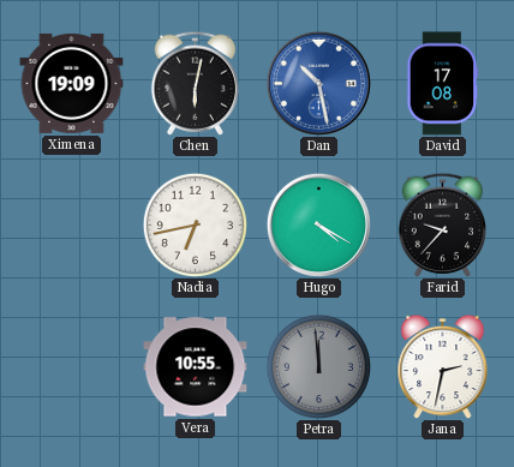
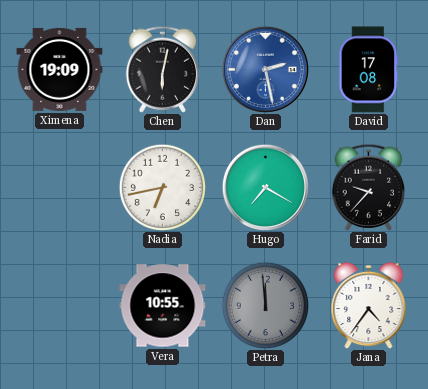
Dan: 10:28 -> 2:28
Hugo: 4:20 -> 7:20
Jana: 2:32 -> 4:36
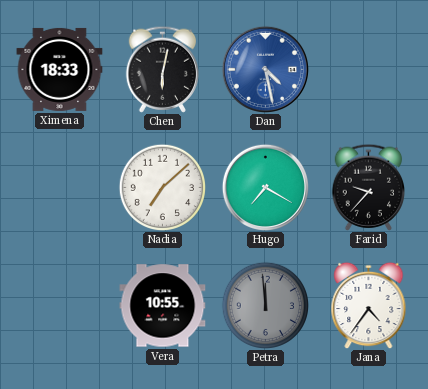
Ximena: 19:09 -> 18:33
Dan: 2:28 -> 4:28
David: 17:08 -> none
Nadia: 6:43 -> 7:08
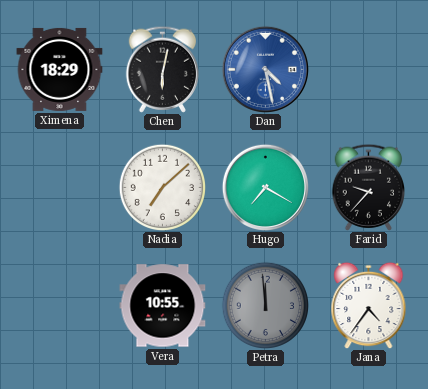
Ximena: 18:33 -> 18:29
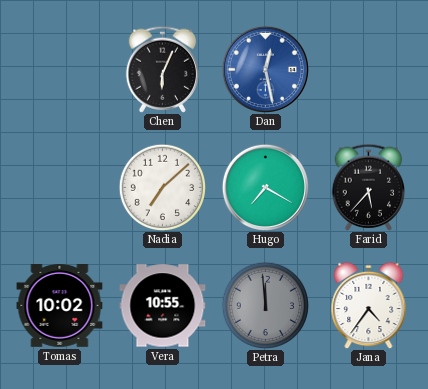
Ximena: 18:29 -> none
Chen: 6:02 -> 6:04
Dan: 4:28 -> 12:28
Farid: 9:37 -> 5:37
Tomas: none -> 10:02
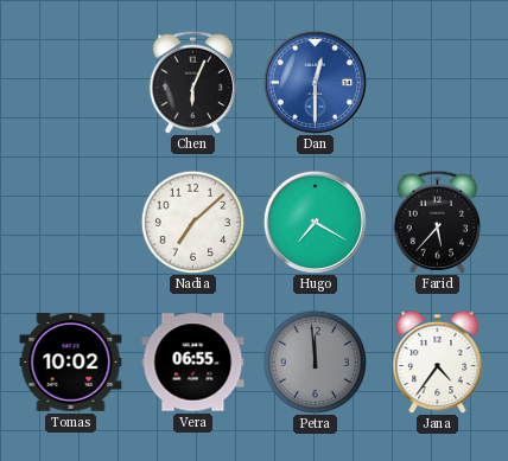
Dan: 12:28 -> 12:30
Vera: 10:55 -> 06:55
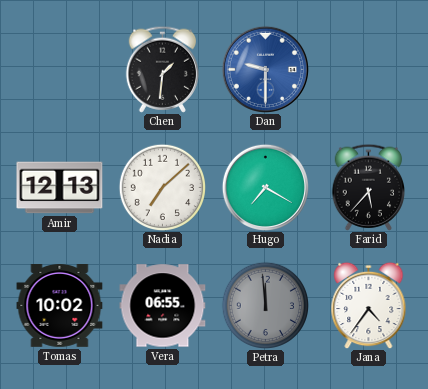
Chen: 6:04 -> 1:31
Dan: 12:30 -> 9:30
Amir: none -> 12:13
